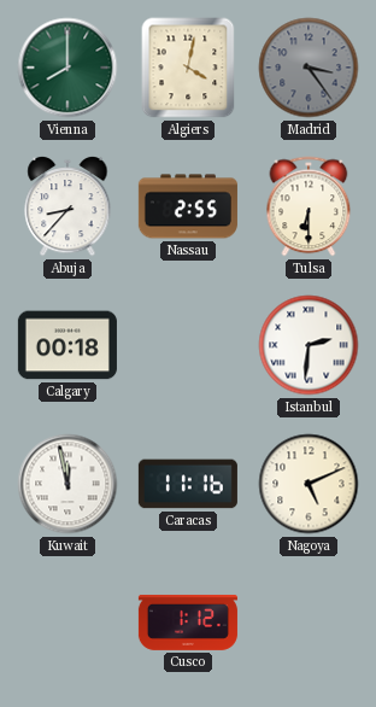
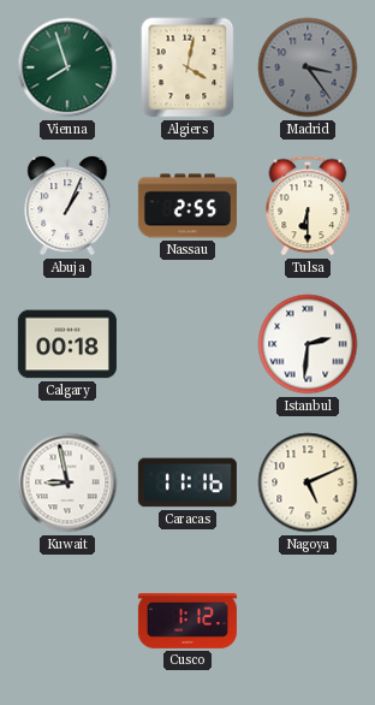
Vienna: 8:00 -> 7:57
Abuja: 8:37 -> 1:04
Kuwait: 11:58 -> 8:58
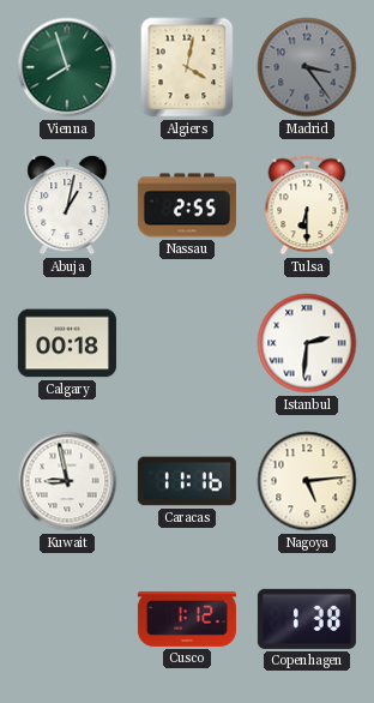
Abuja: 1:04 -> 1:02
Nagoya: 5:11 -> 5:14
Copenhagen: none -> 1:38
